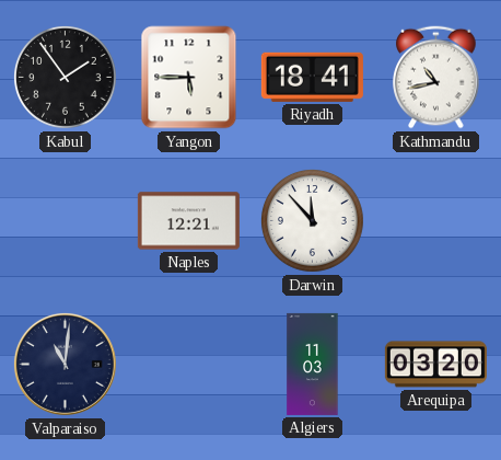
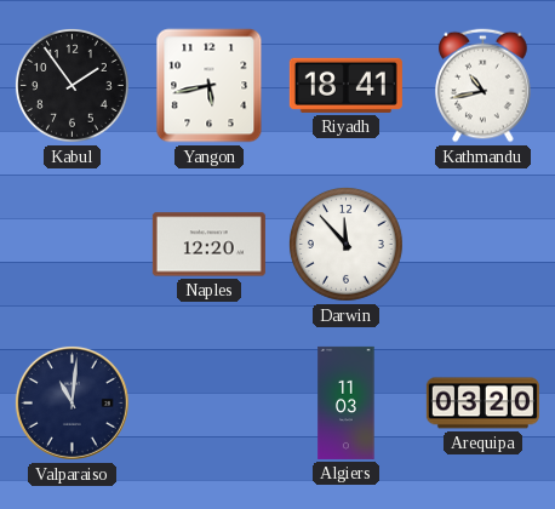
Yangon: 5:45 -> 5:43
Naples: 12:21 -> 12:20
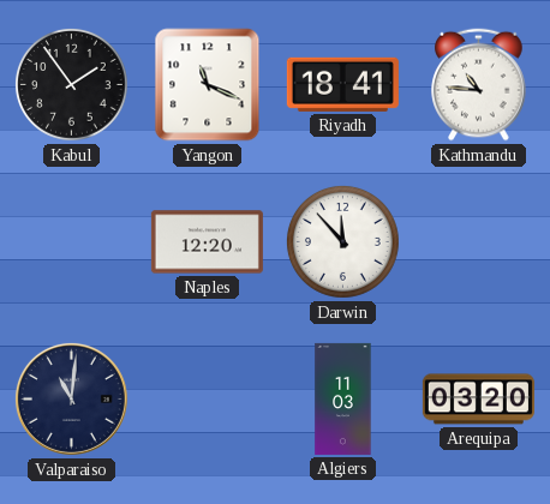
Yangon: 5:43 -> 11:19
Kathmandu: 10:43 -> 10:46
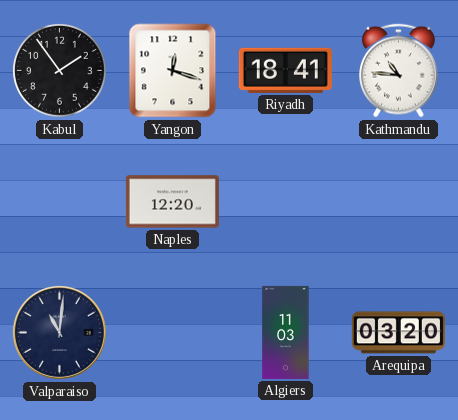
Yangon: 11:19 -> 12:18
Darwin: 11:53 -> none
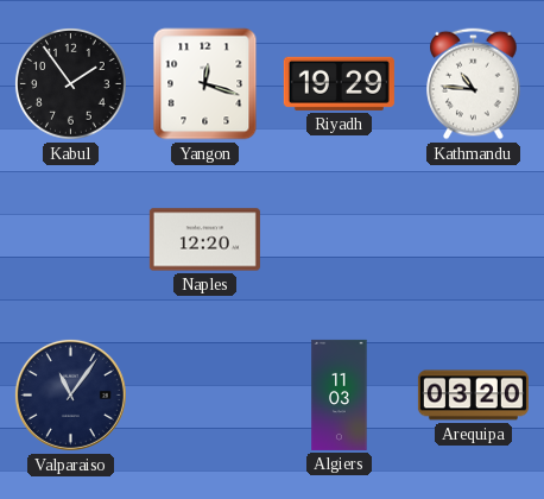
Riyadh: 18:41 -> 19:29
Valparaiso: 11:01 -> 11:06
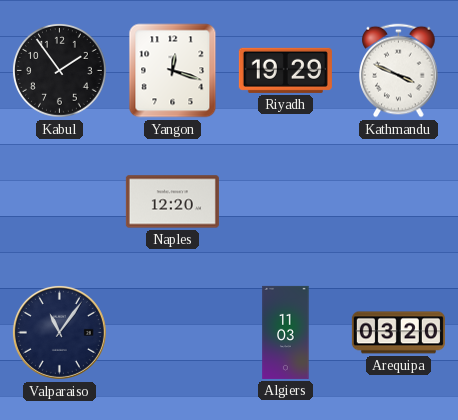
Kathmandu: 10:46 -> 3:49
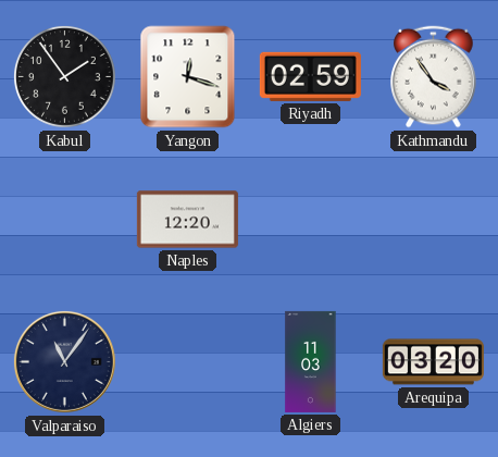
Riyadh: 19:29 -> 02:59
Kathmandu: 3:49 -> 3:54
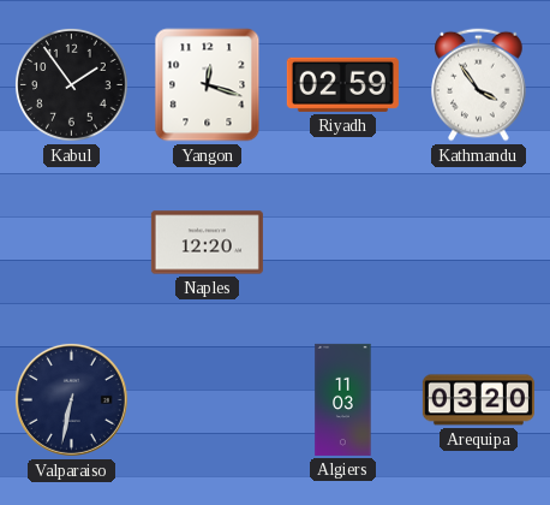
Valparaiso: 11:06 -> 6:32
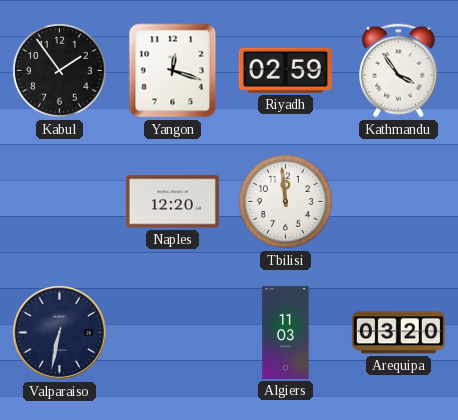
Tbilisi: none -> 11:59
